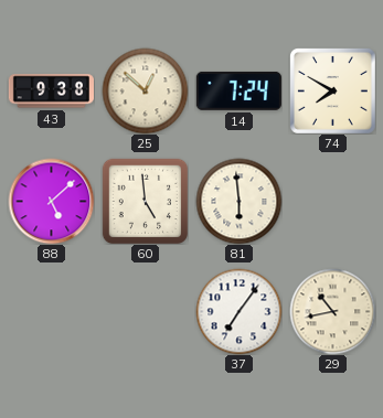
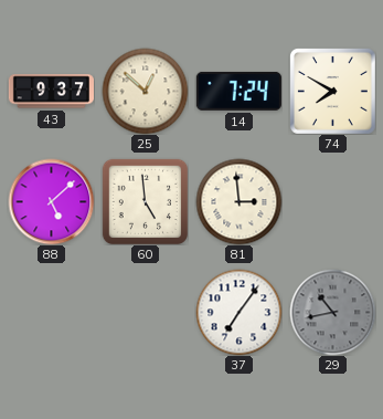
43: 9:38 -> 9:37
81: 5:59 -> 2:59
29 dial: cream -> grey
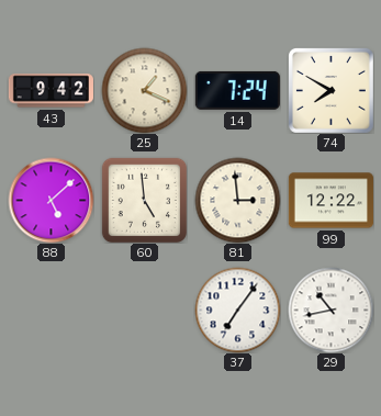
43: 9:37 -> 9:42
25: 12:52 -> 1:19
99: none -> 12:22
29 dial: grey -> white
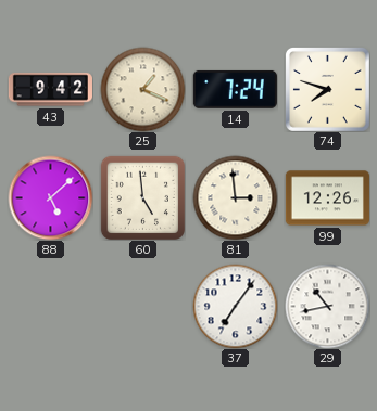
74: 7:50 -> 7:48
99: 12:22 -> 12:26
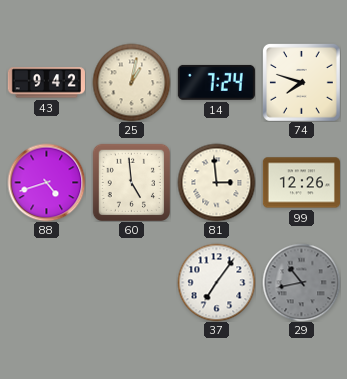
25: 1:19 -> 1:02
88: 5:08 -> 4:42
29 dial: white -> grey
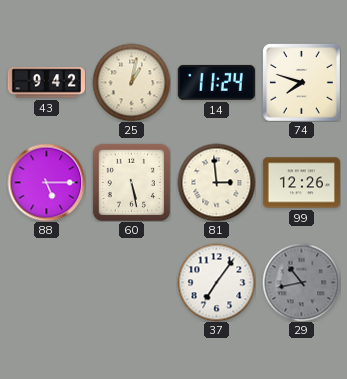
14: 7:24 -> 11:24
88: 4:42 -> 5:15
60: 4:59 -> 5:28
